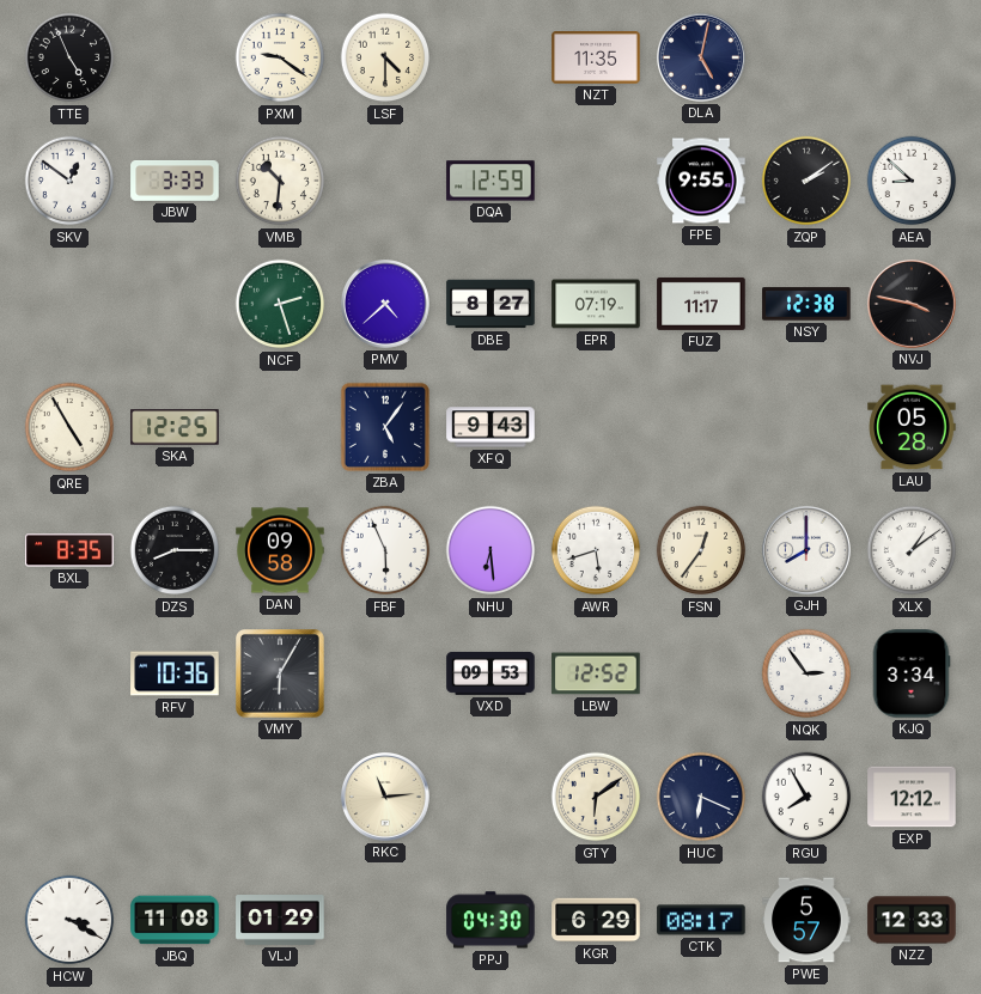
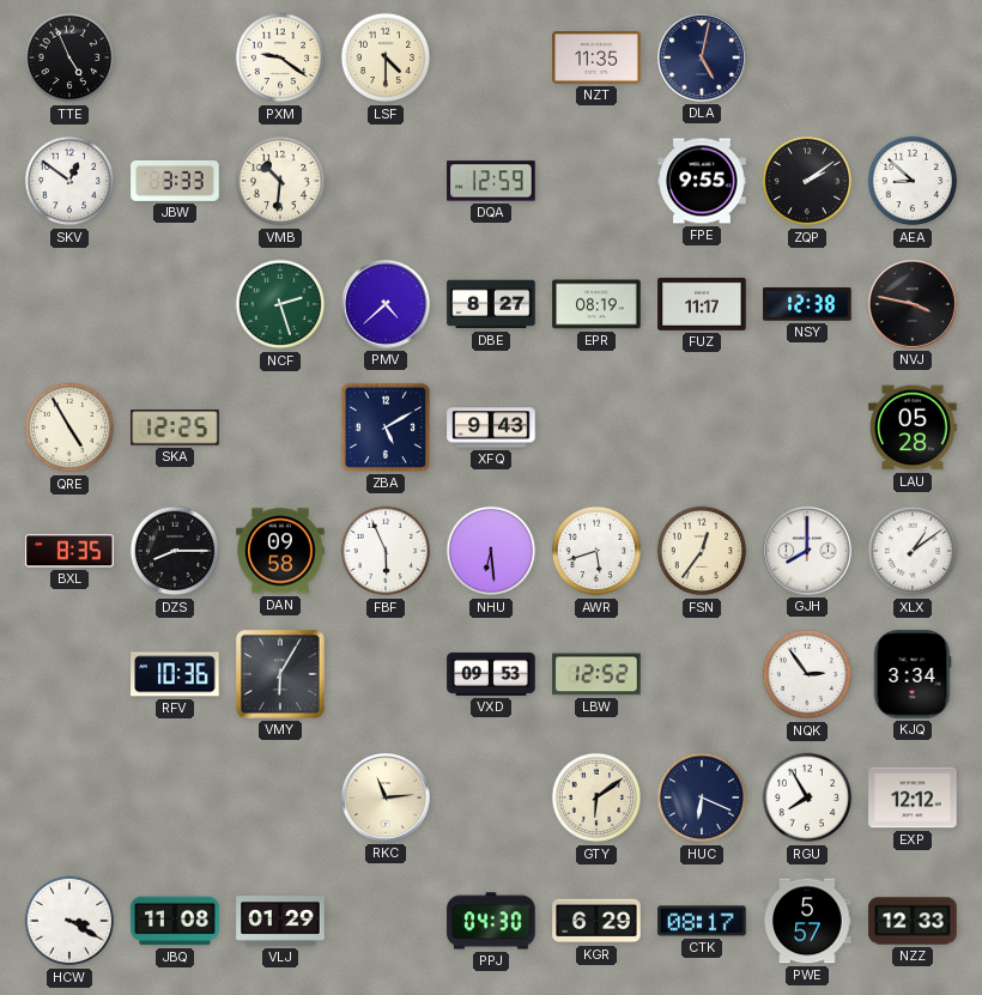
EPR: 07:19 -> 08:19
ZBA: 5:06 -> 5:10
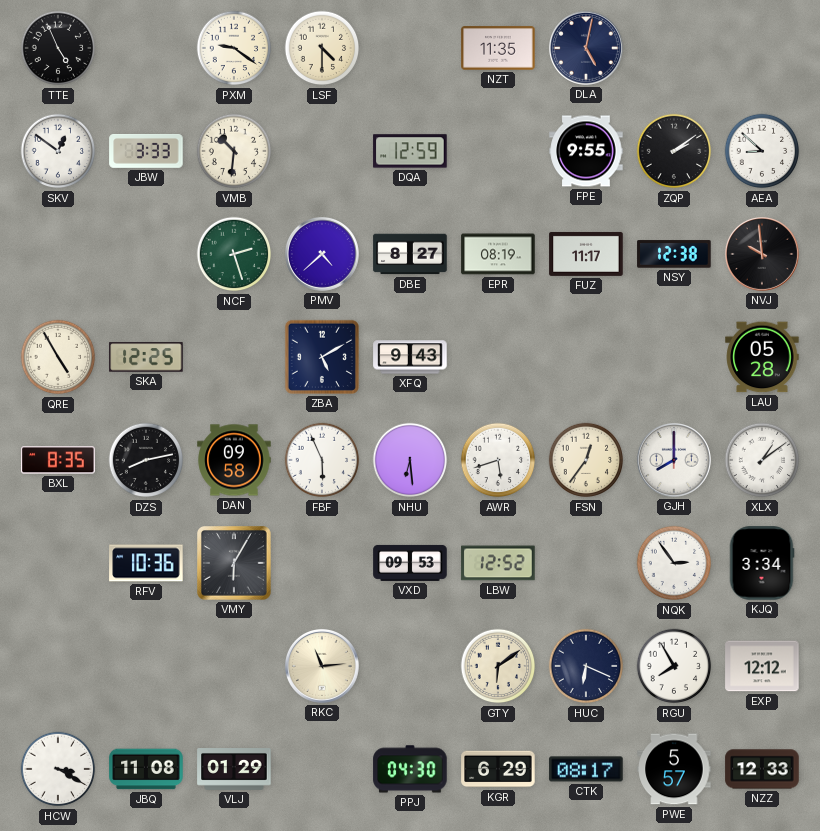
NVJ: 3:47 -> 9:59
DZS: 8:15 -> 8:13
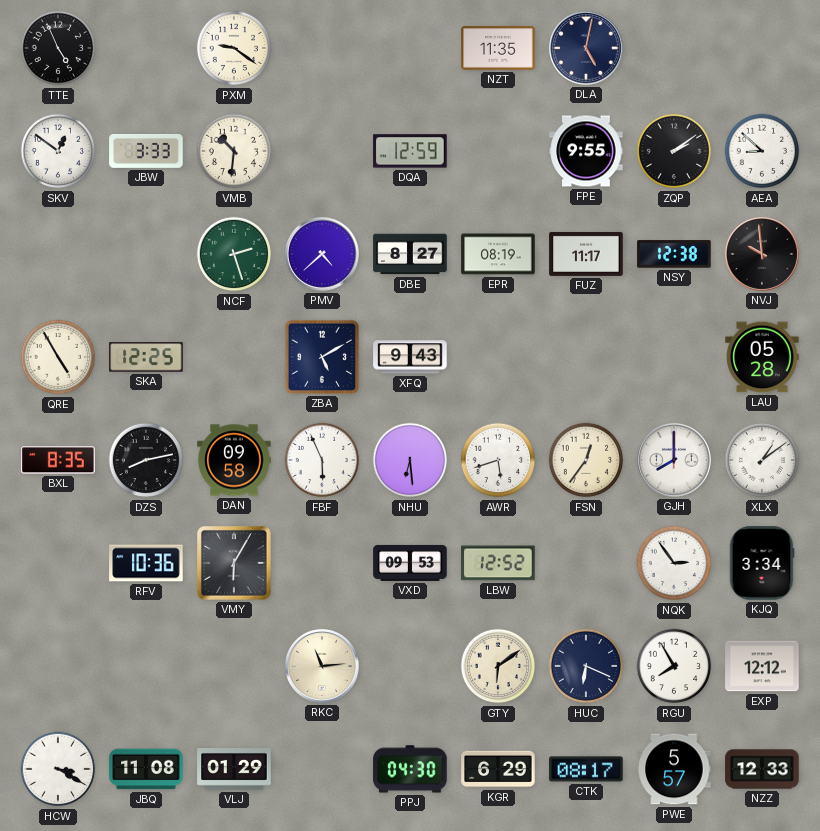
LSF: 4:30 -> none
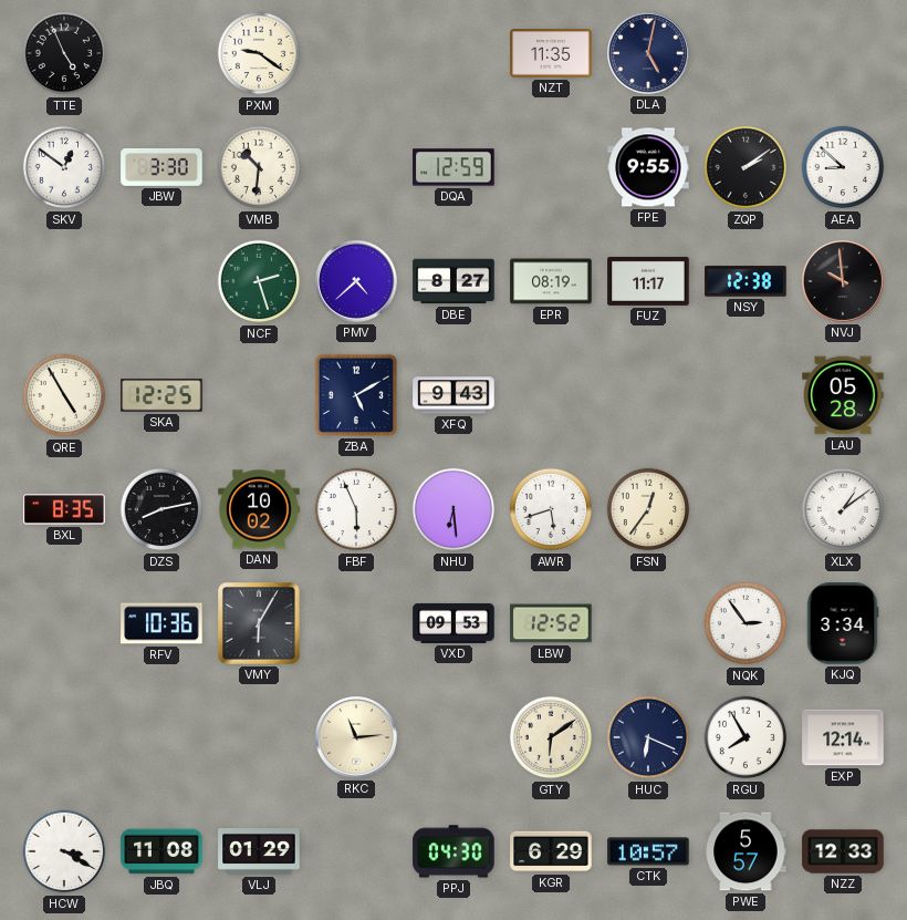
JBW: 3:33 -> 3:30
DAN: 09:58 -> 10:02
GJH: 8:00 -> none
EXP: 12:12 -> 12:14
CTK: 08:17 -> 10:57
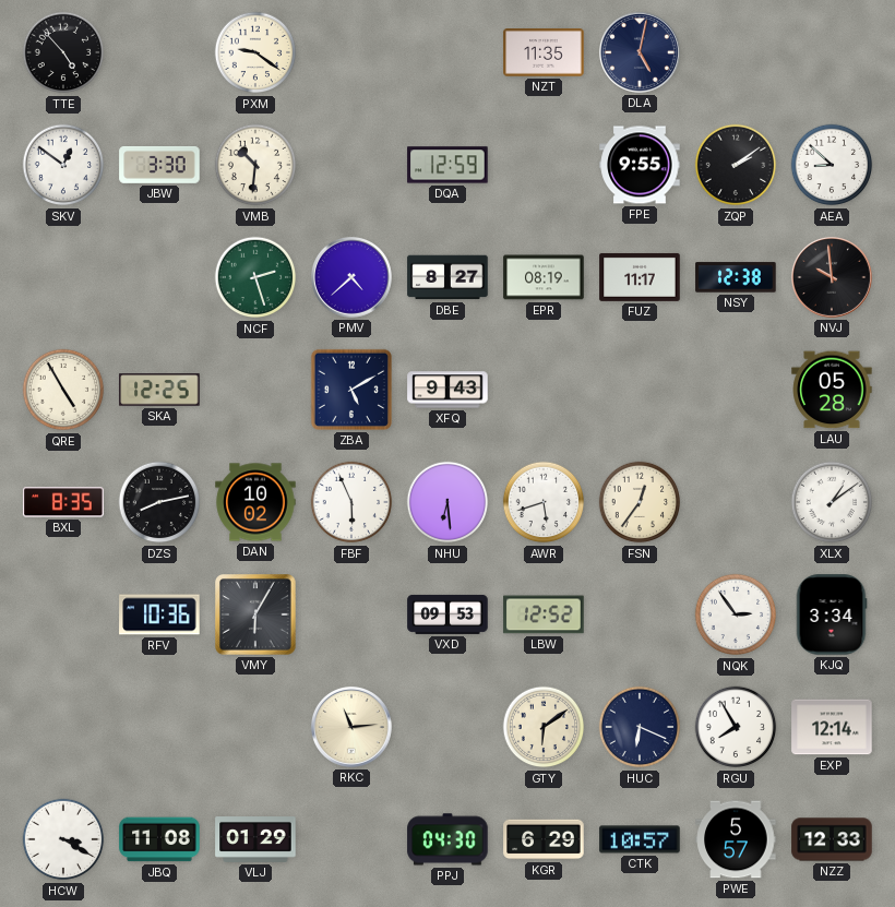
TTE: 4:56 -> 4:53
